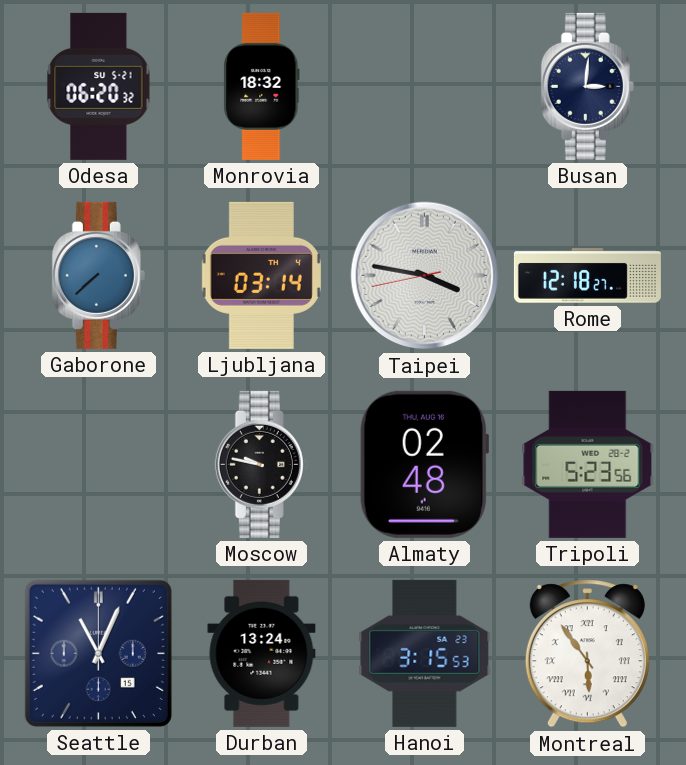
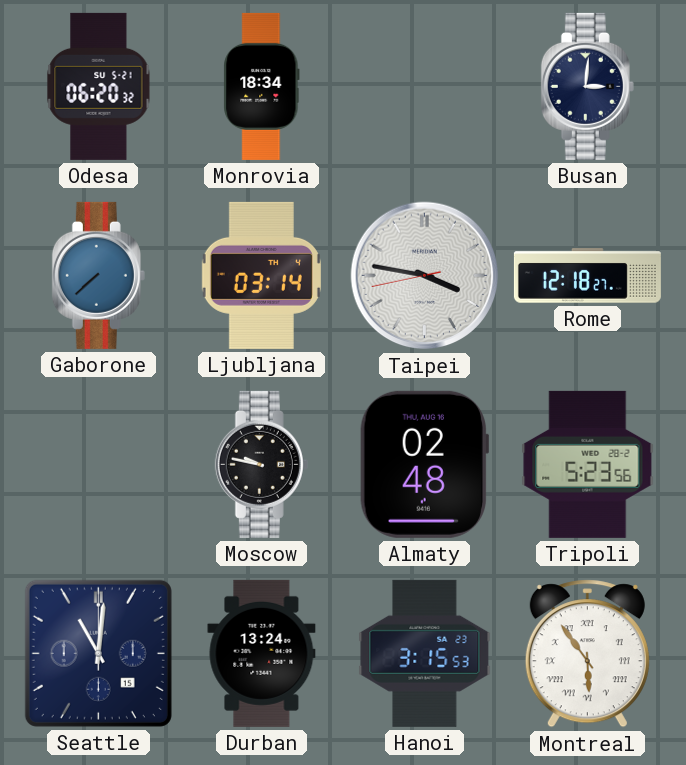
Monrovia: 18:32 -> 18:34
Seattle: 11:04 -> 11:01
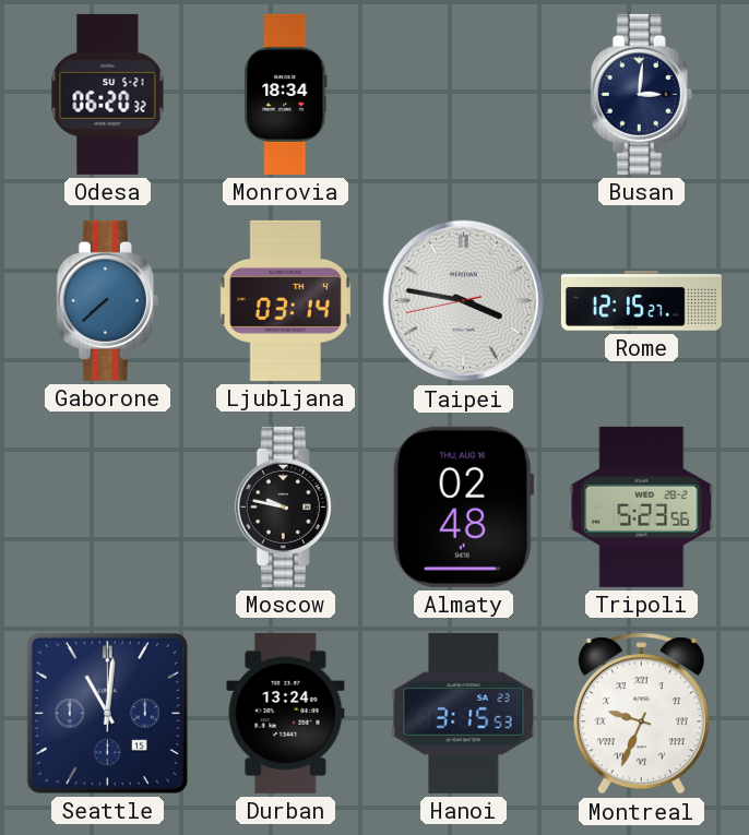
Rome: 12:18 -> 12:15
Montreal: 5:54 -> 9:34
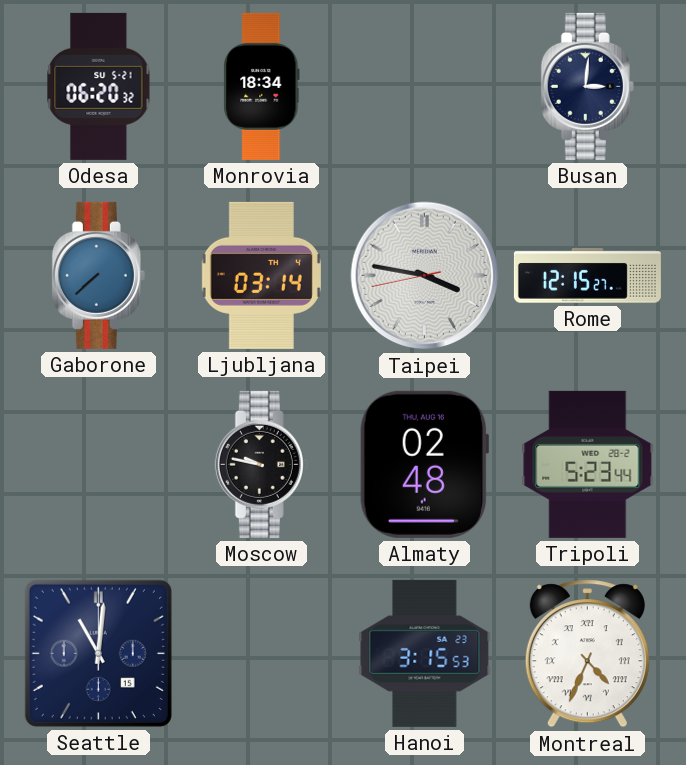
Tripoli: 5:23:56 -> 5:23:44
Durban: 13:24 -> none
Montreal: 9:34 -> 4:34
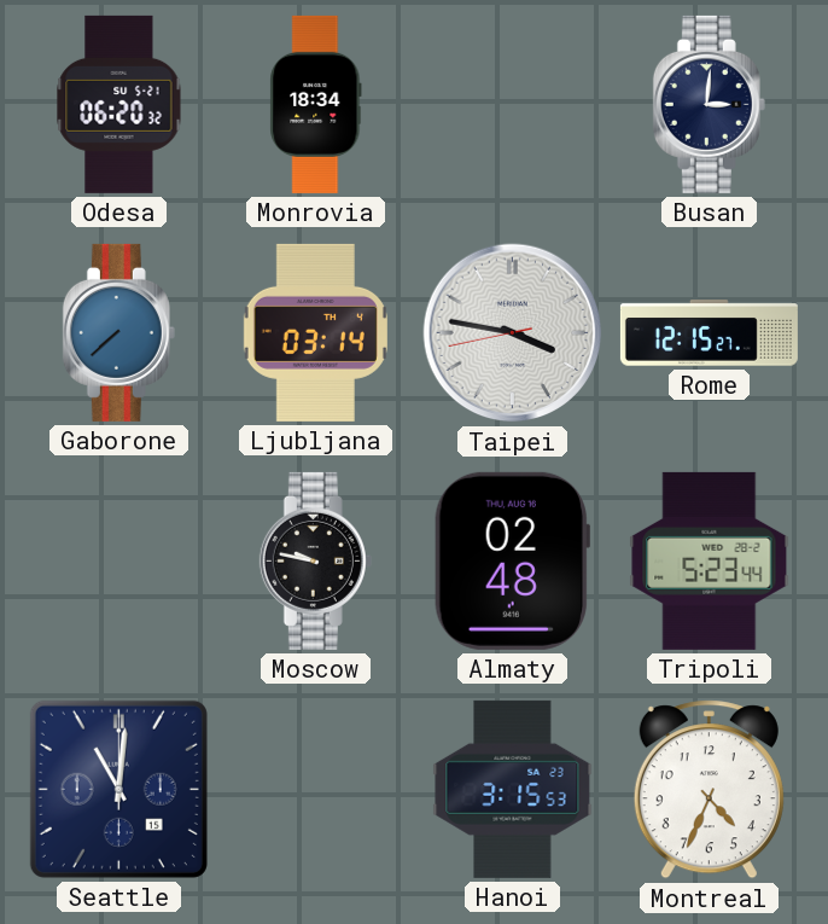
Montreal numerals: Roman -> Arabic
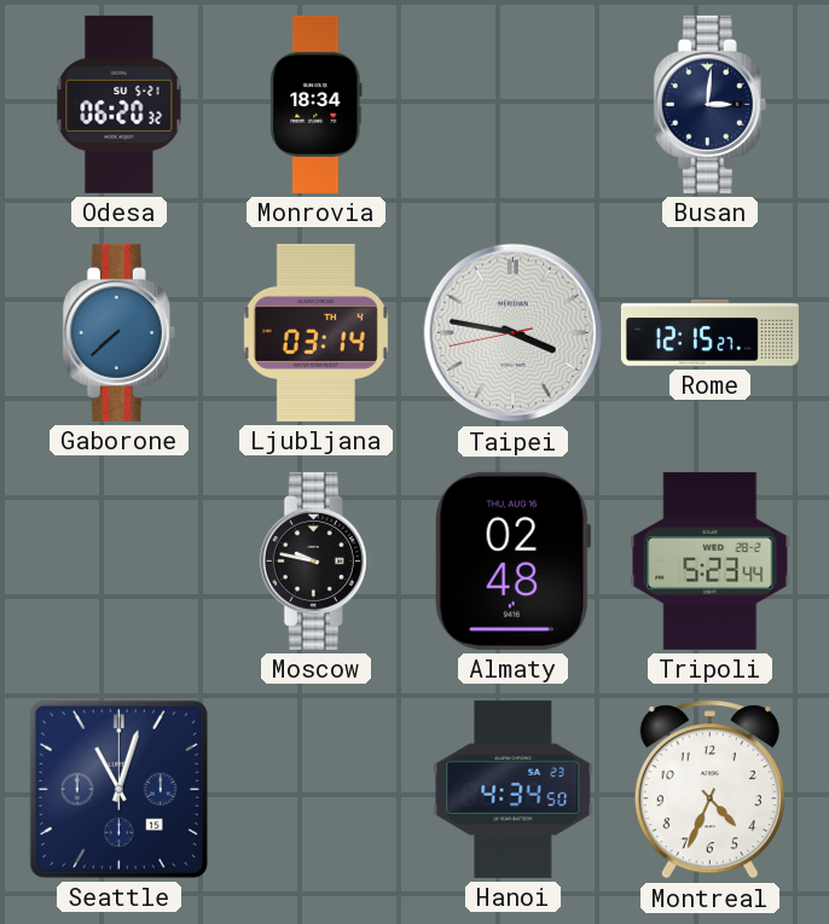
Seattle: 11:01 -> 11:03
Hanoi: 3:15 -> 4:34
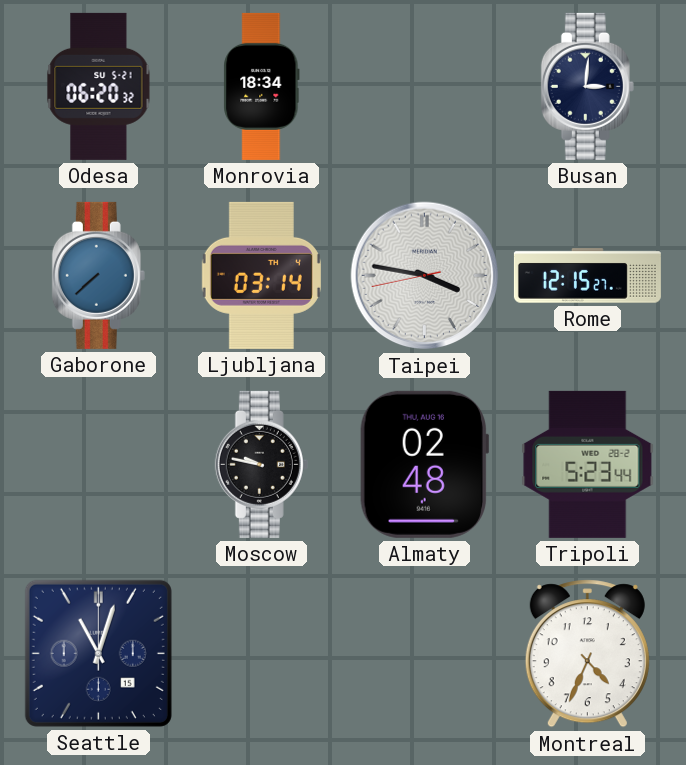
Hanoi: 4:34 -> none
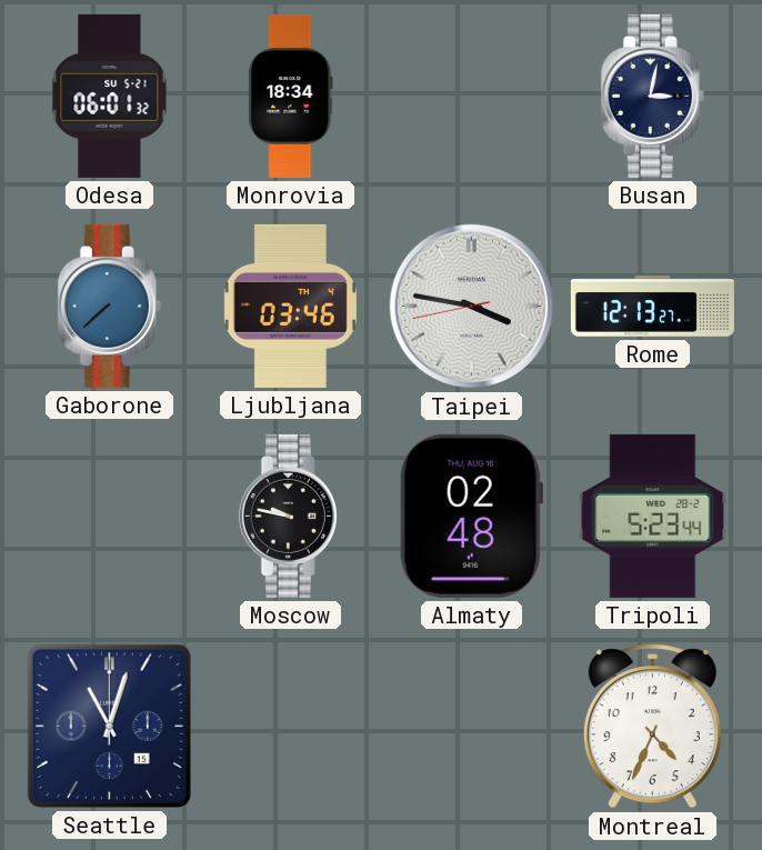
Odesa: 06:20 -> 06:01
Busan: 3:01 -> 3:02
Ljubljana: 03:14 -> 03:46
Rome: 12:15 -> 12:13
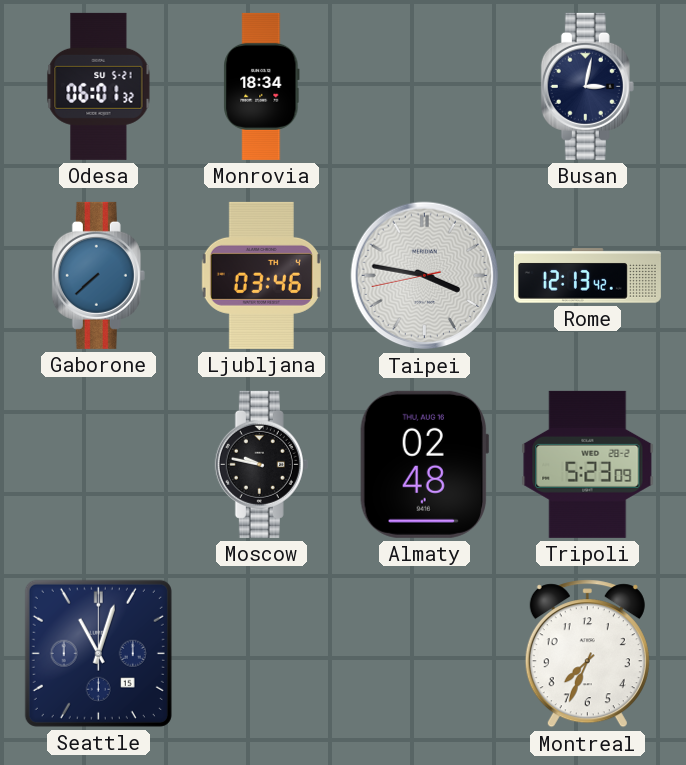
Rome: 12:13:27 -> 12:13:42
Tripoli: 5:23:44 -> 5:23:09
Montreal: 4:34 -> 7:34
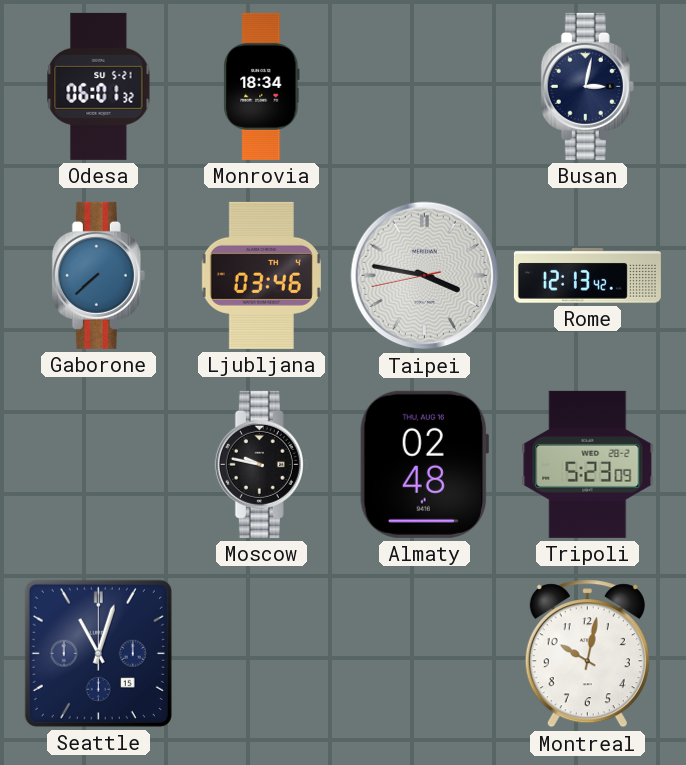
Montreal: 7:34 -> 10:02
